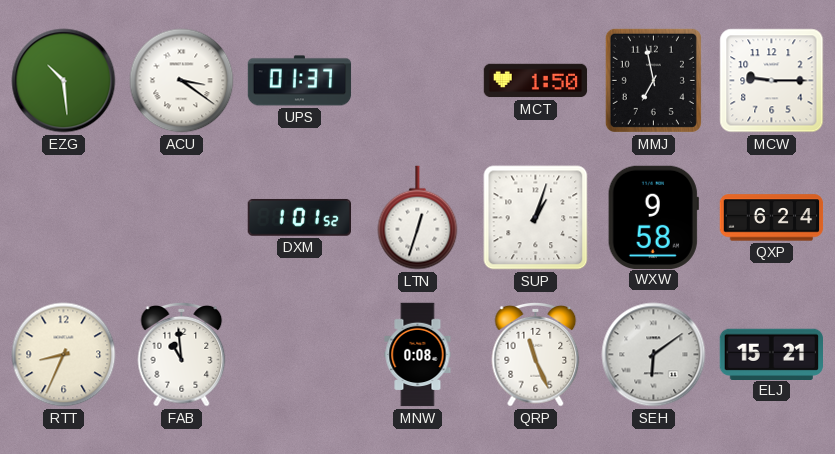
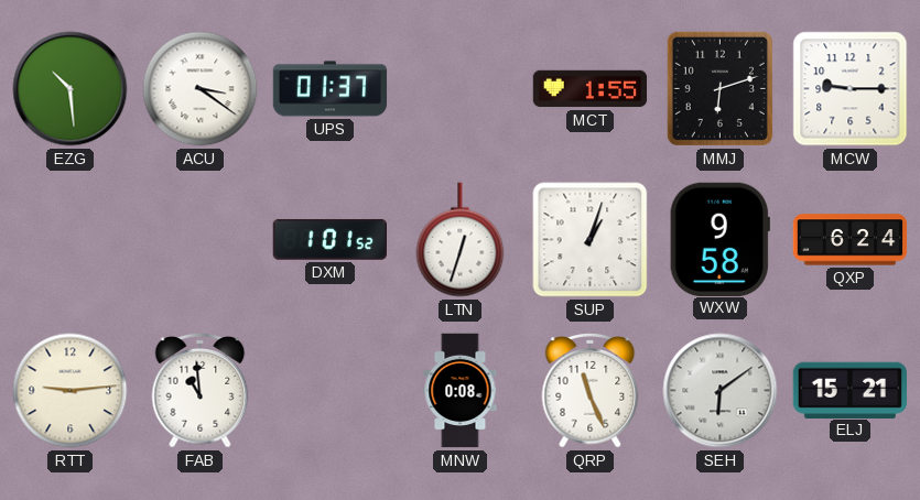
MCT: 1:50 -> 1:55
MMJ: 6:58 -> 6:12
RTT: 8:34 -> 9:14
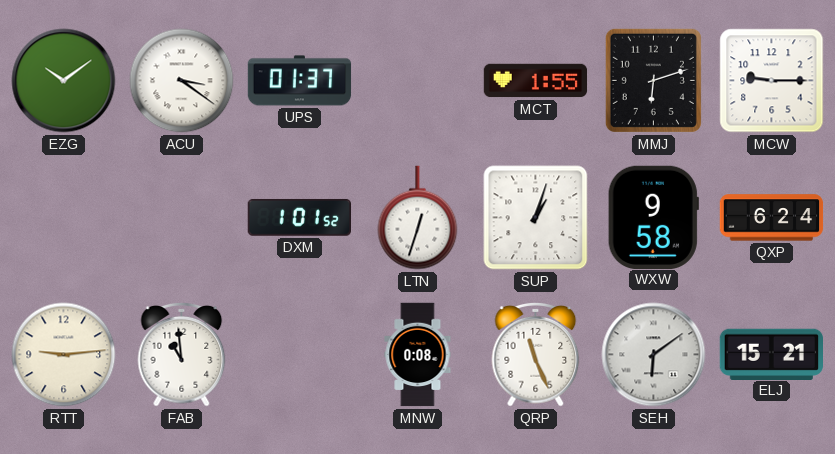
EZG: 10:29 -> 10:09
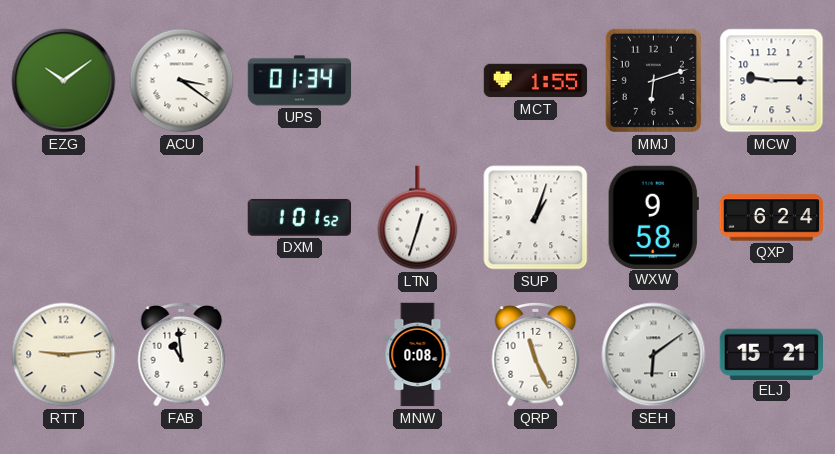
UPS: 01:37 -> 01:34
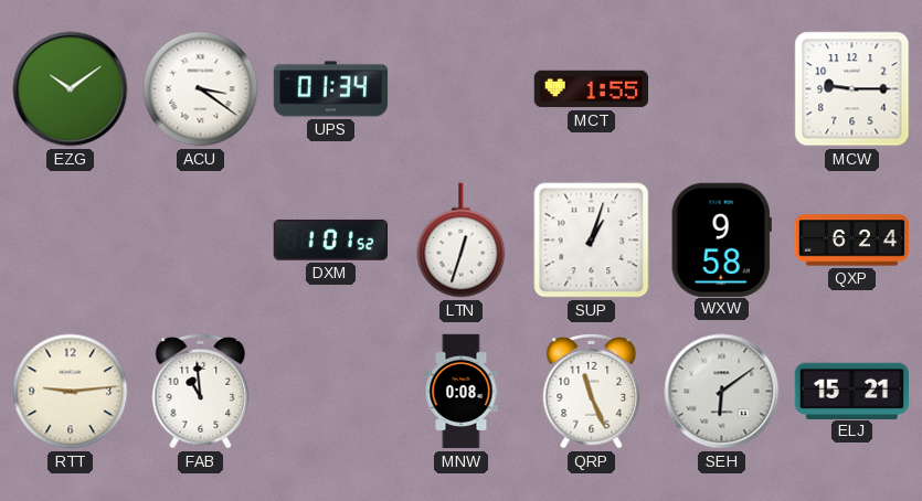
MMJ: 6:12 -> none
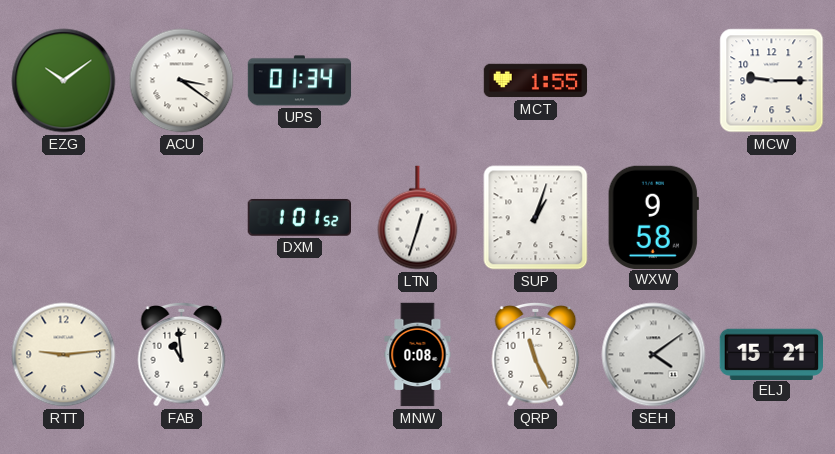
QXP: 6:24 -> none
SEH: 6:09 -> 4:09
